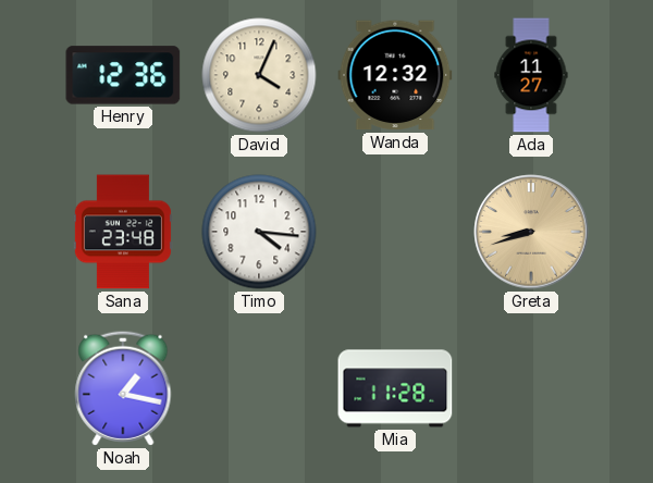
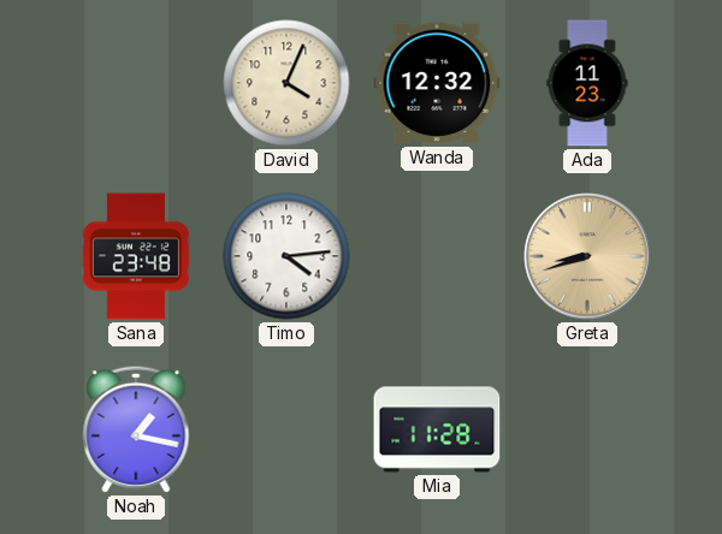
Henry: 12:36 -> none
Ada: 11:27 -> 11:23
Timo: 4:16 -> 4:14
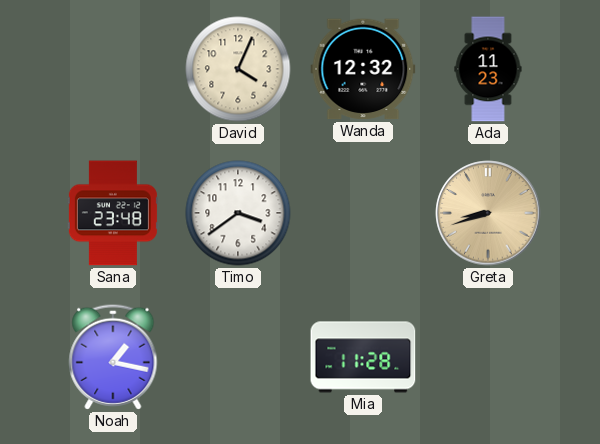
Timo: 4:14 -> 3:39
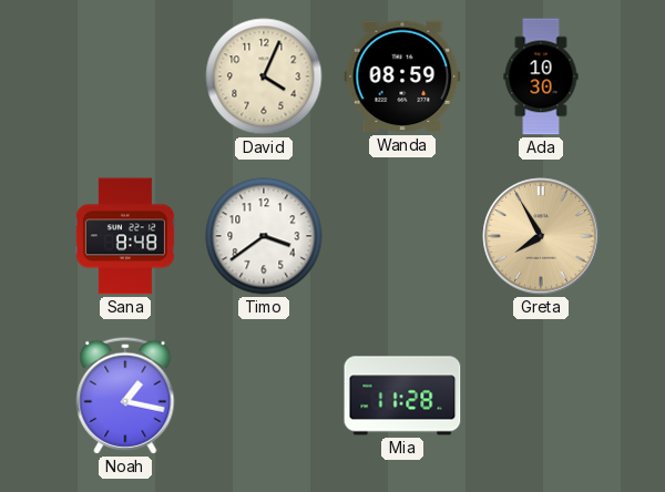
Wanda: 12:32 -> 08:59
Ada: 11:23 -> 10:30
Sana: 23:48 -> 8:48
Greta: 8:42 -> 7:55
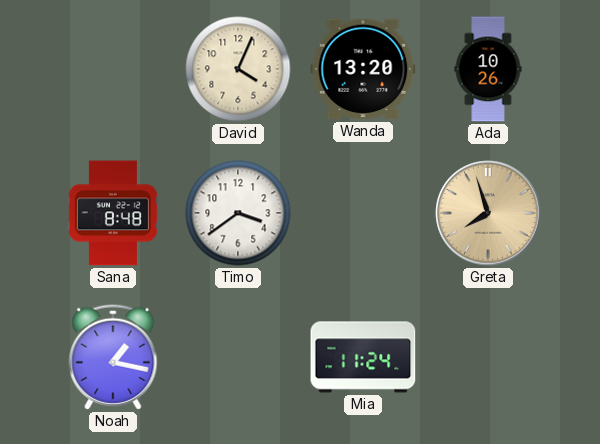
Wanda: 08:59 -> 13:20
Ada: 10:30 -> 10:26
Greta: 7:55 -> 7:57
Mia: 11:28 -> 11:24
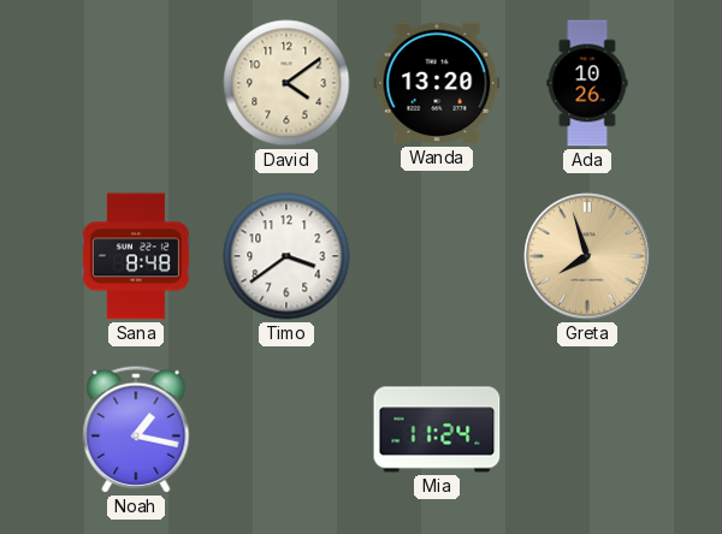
David: 4:04 -> 4:09
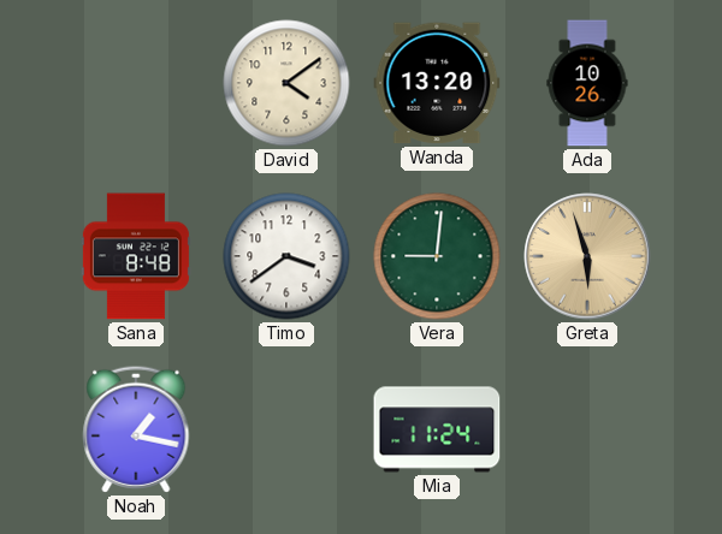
Vera: none -> 9:01
Greta: 7:57 -> 5:57
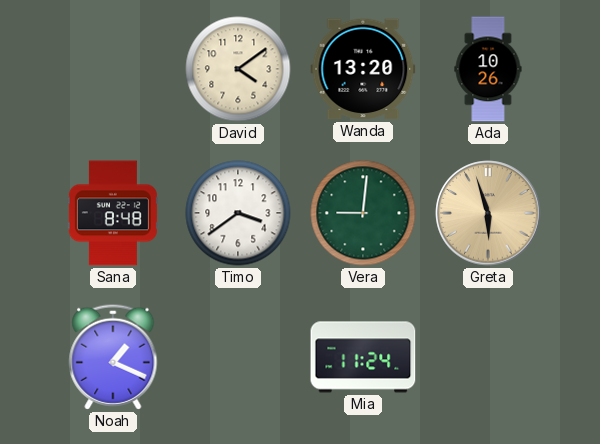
Noah: 1:17 -> 1:19
